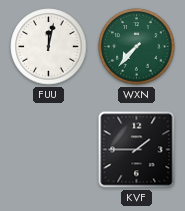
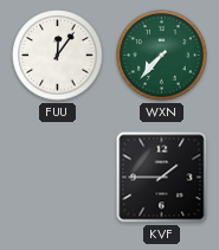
FUU: 12:02 -> 12:06
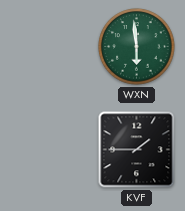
FUU: 12:06 -> none
WXN: 7:37 -> 5:59
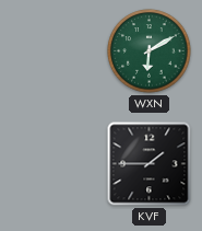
WXN: 5:59 -> 6:10
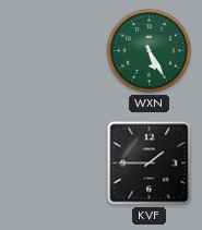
WXN: 6:10 -> 5:25
